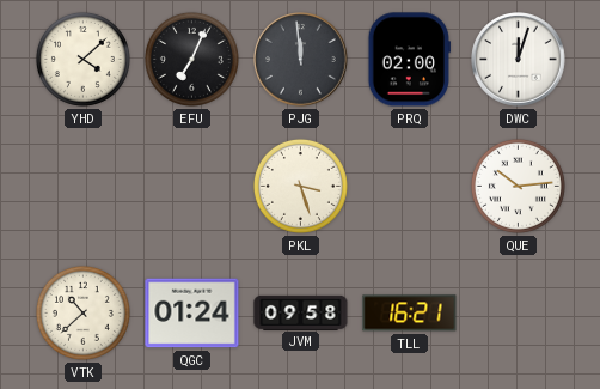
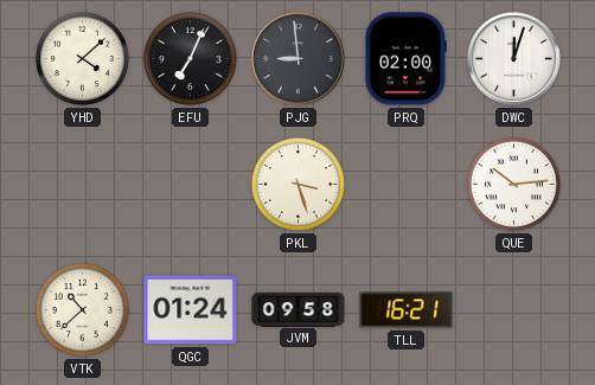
PJG: 11:59 -> 8:59
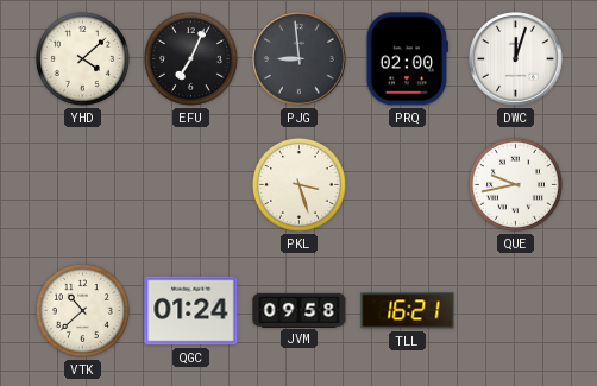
QUE: 10:14 -> 9:43
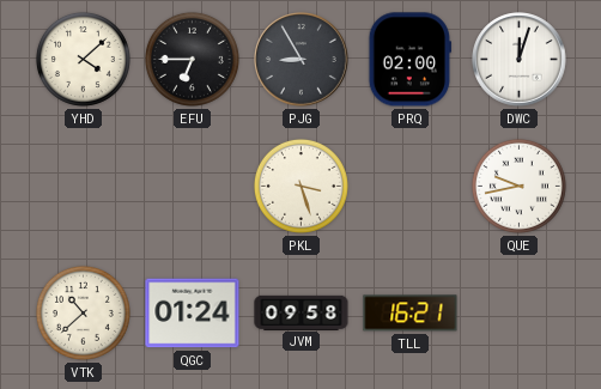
EFU: 7:04 -> 6:45
PJG: 8:59 -> 8:55
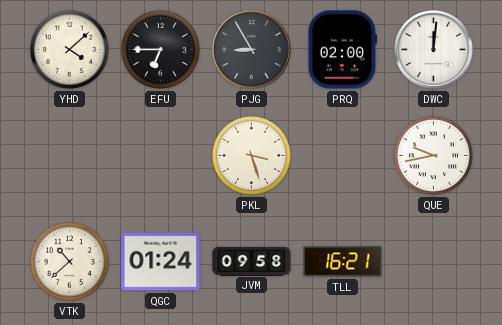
DWC: 12:03 -> 12:01
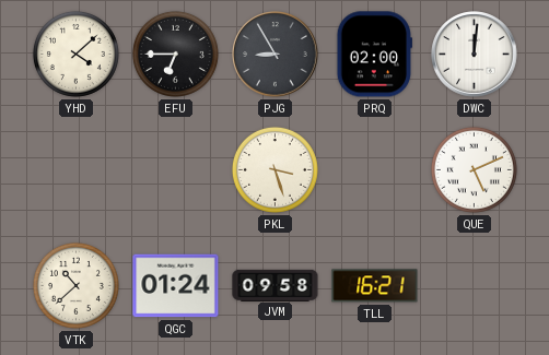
QUE: 9:43 -> 5:11
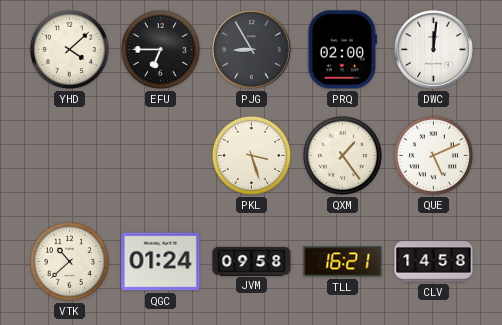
QXM: none -> 1:24
CLV: none -> 14:58
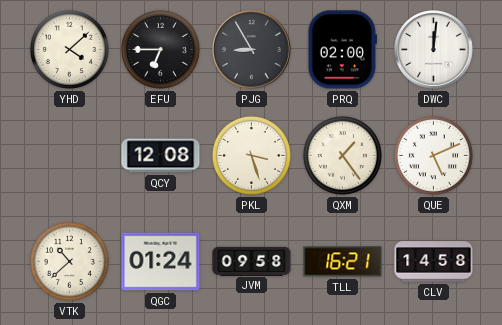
QCY: none -> 12:08
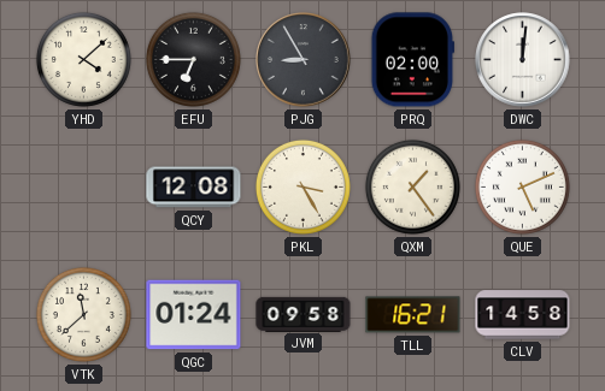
PKL: 3:27 -> 3:25
VTK: 10:38 -> 11:38
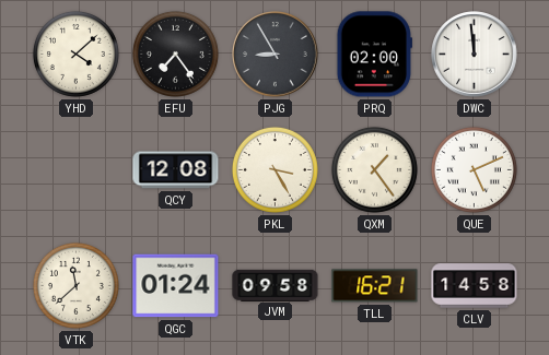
EFU: 6:45 -> 7:24
DWC: 12:01 -> 11:59
